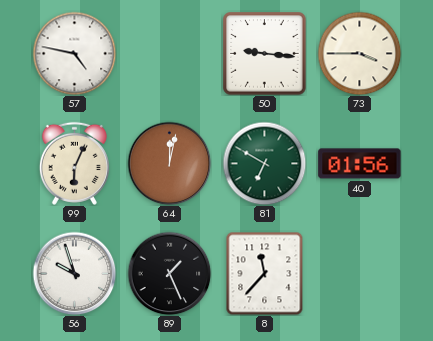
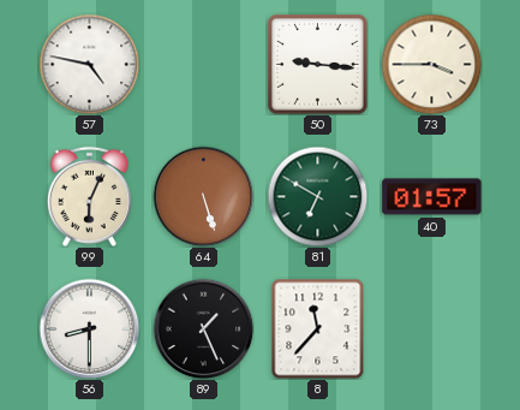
64: 12:02 -> 5:27
40: 01:56 -> 01:57
56: 9:57 -> 8:30
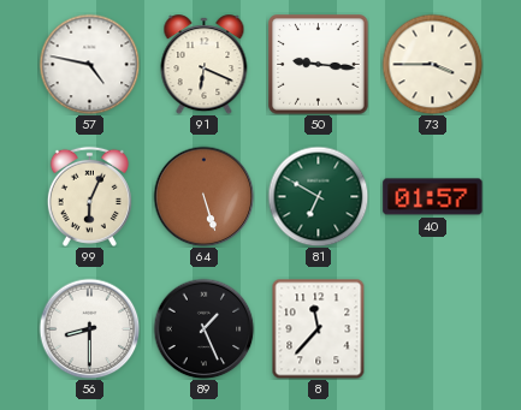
91: none -> 6:19
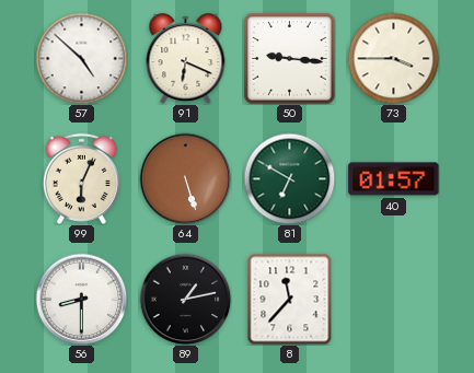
57: 4:47 -> 4:52
89: 1:26 -> 1:13
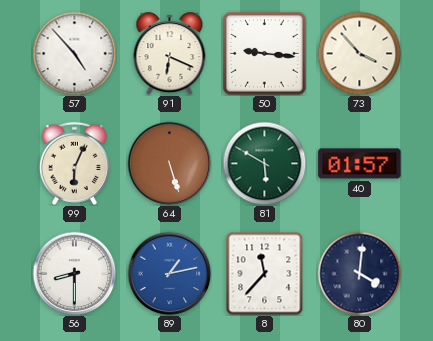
57: 4:52 -> 4:53
73: 3:45 -> 3:53
81: 6:50 -> 5:50
89 dial: black -> blue
80: none -> 4:01
